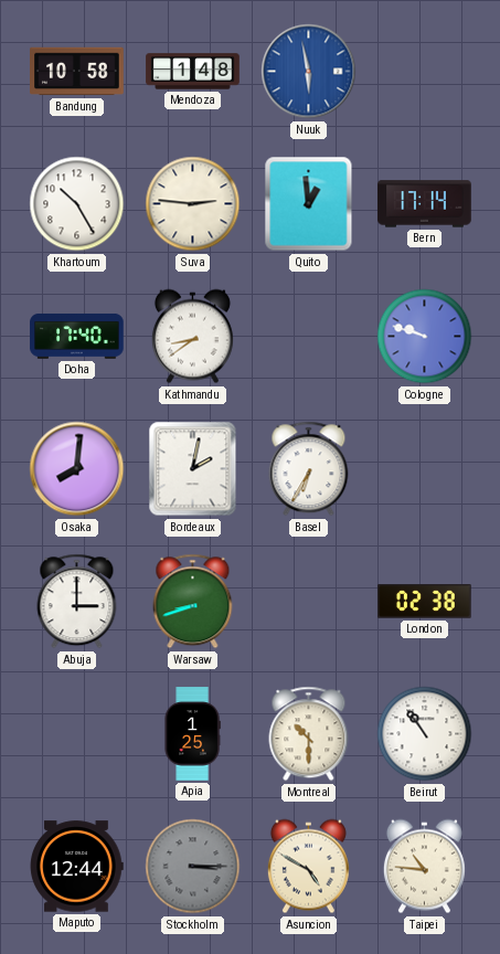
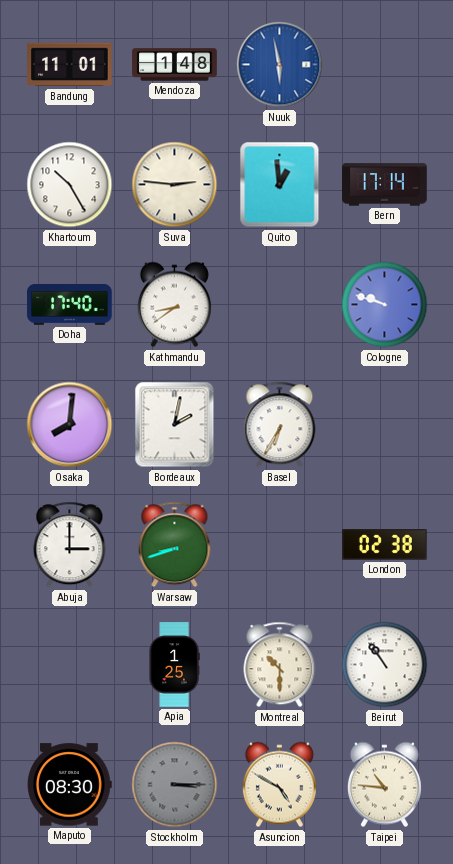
Bandung: 10:58 -> 11:01
Maputo: 12:44 -> 08:30
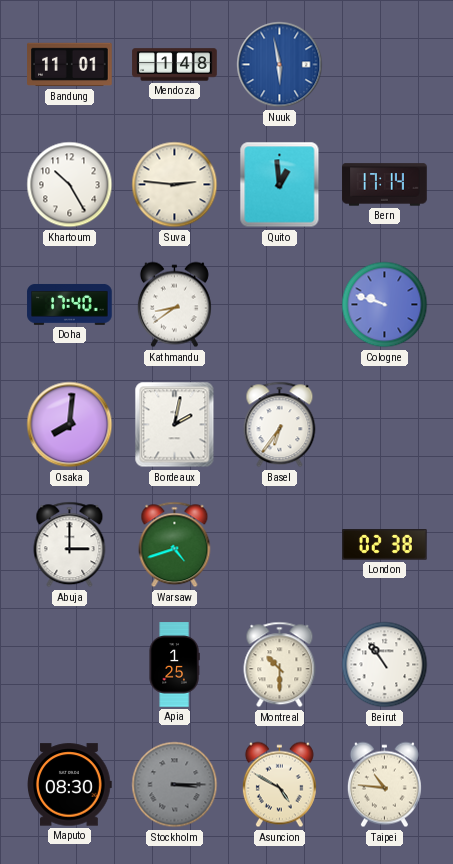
Basel: 6:35 -> 6:36
Warsaw: 8:42 -> 4:42
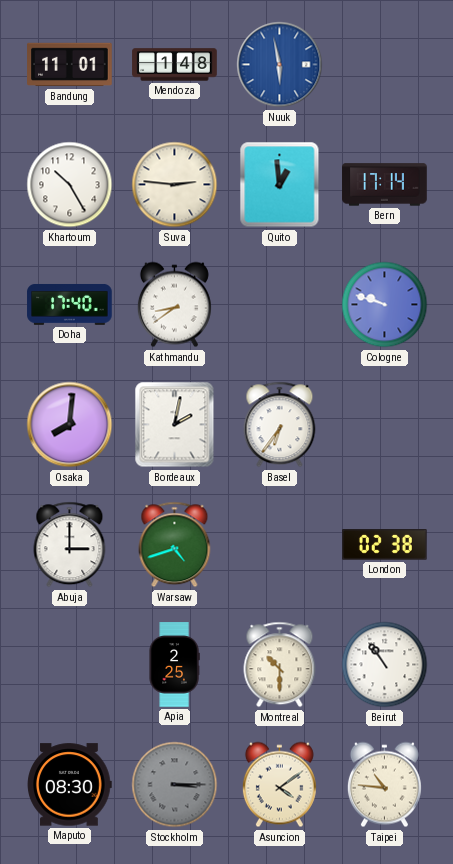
Apia: 1:25 -> 2:25
Asuncion: 4:50 -> 4:09
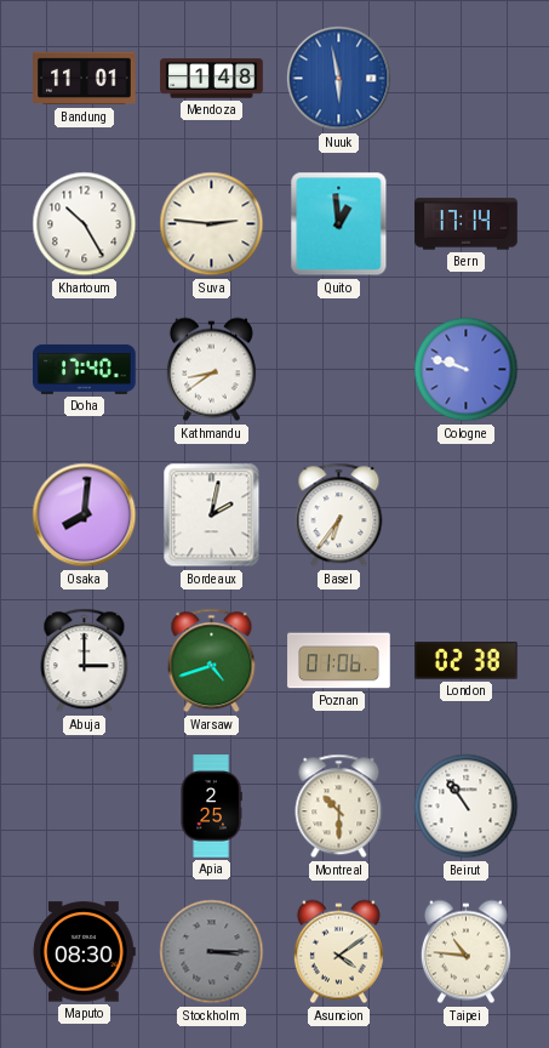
Poznan: none -> 01:06
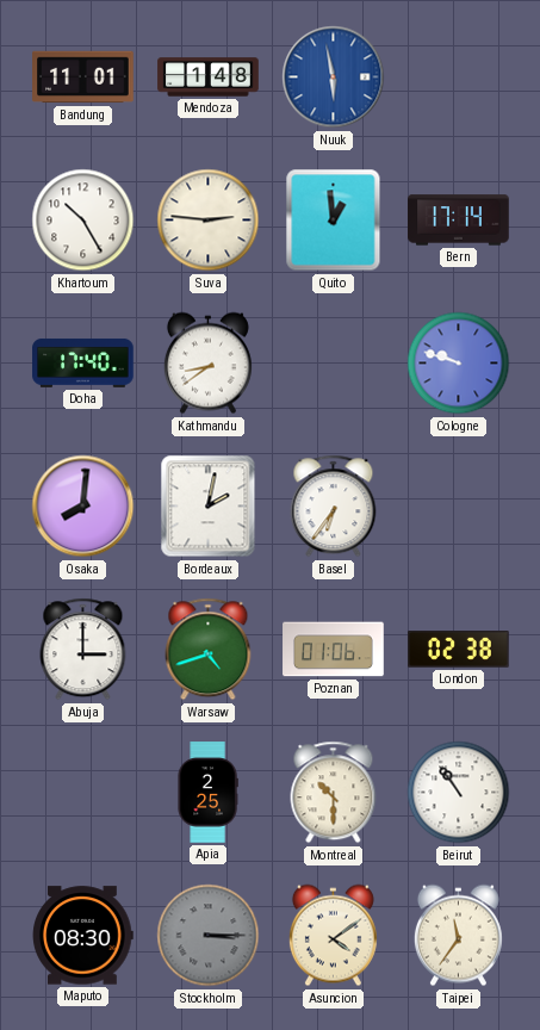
Taipei: 10:46 -> 11:36
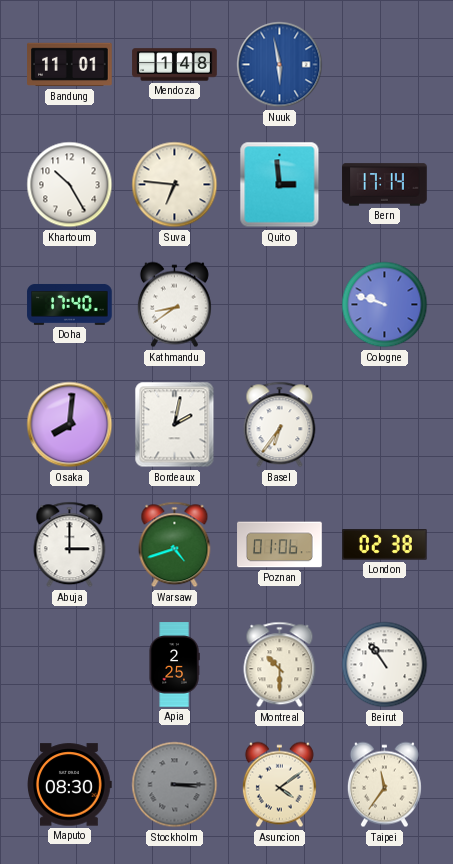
Suva: 2:46 -> 6:46
Quito: 12:59 -> 2:59
